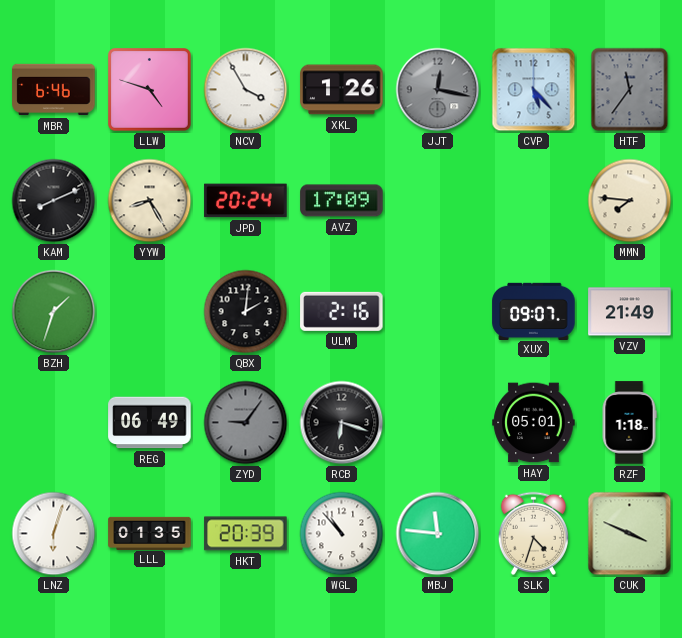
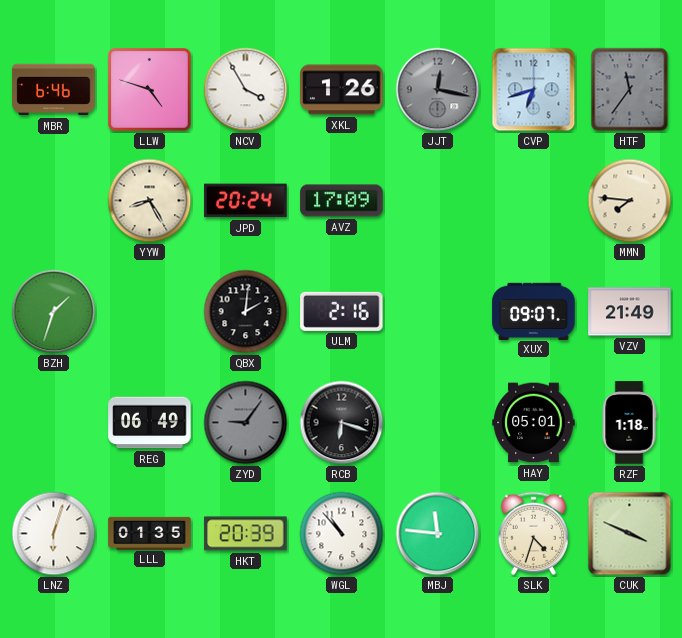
CVP: 5:23 -> 6:42
KAM: 8:11 -> none
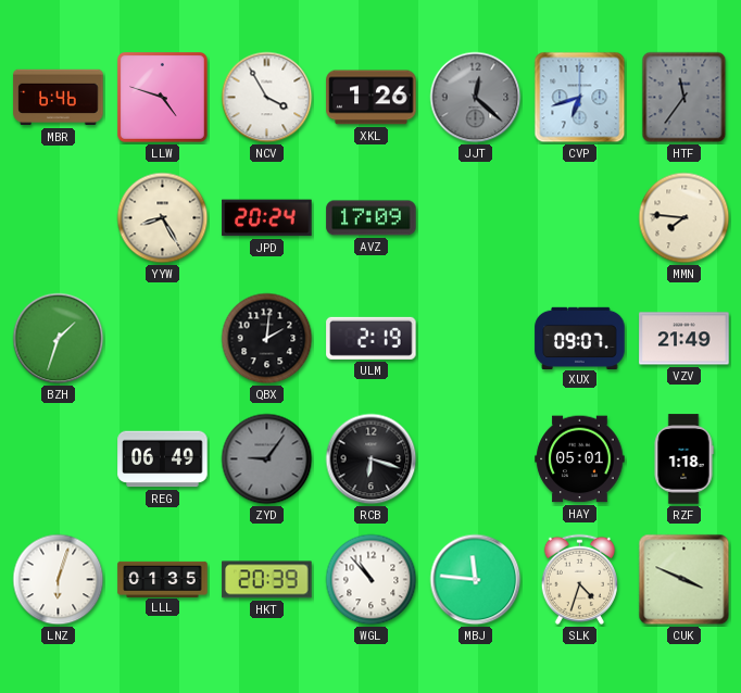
JJT: 12:17 -> 12:22
ULM: 2:16 -> 2:19
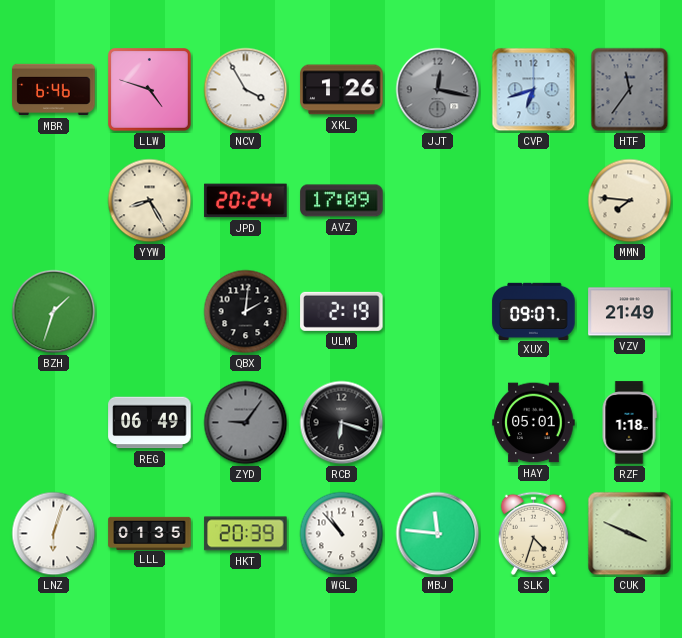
JJT: 12:22 -> 12:17
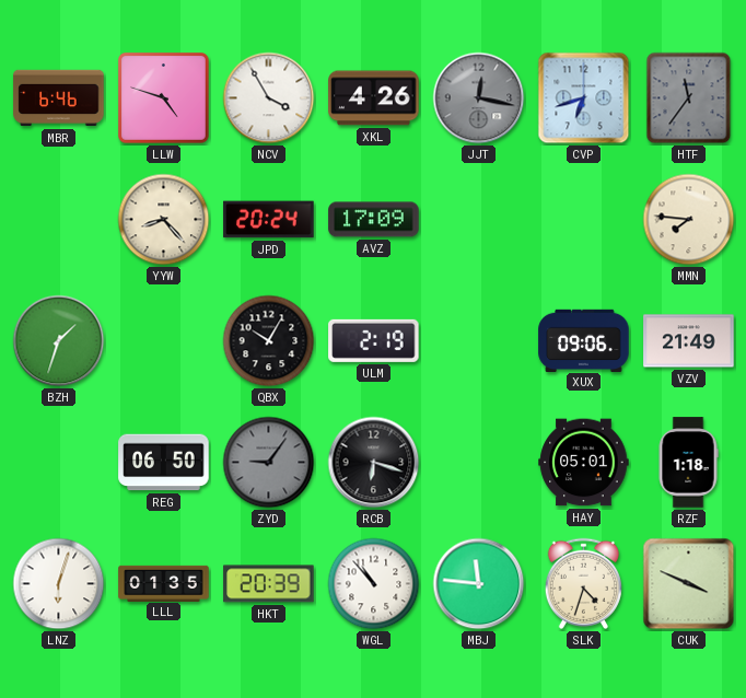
XKL: 1:26 -> 4:26
YYW: 8:25 -> 8:23
QBX: 2:01 -> 10:05
XUX: 09:07 -> 09:06
REG: 06:49 -> 06:50
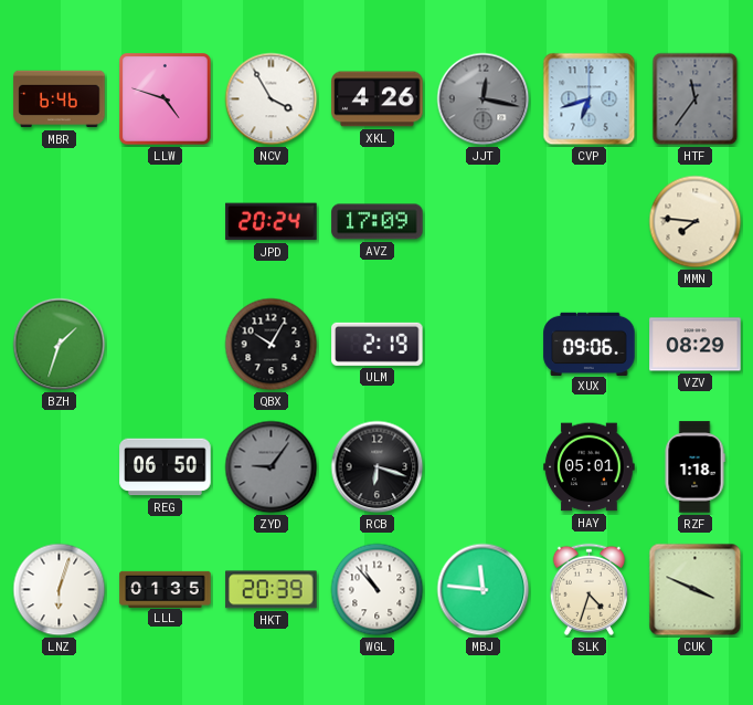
YYW: 8:23 -> none
VZV: 21:49 -> 08:29
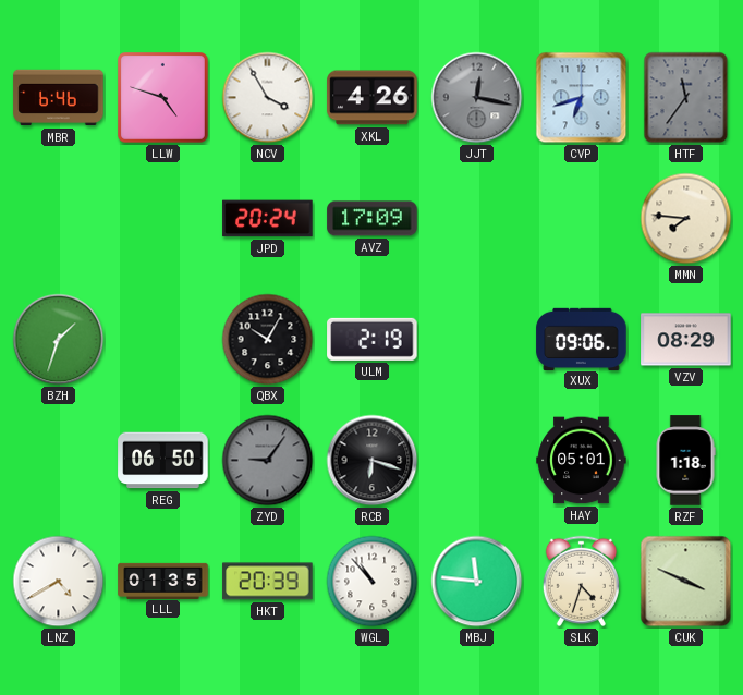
LNZ: 6:03 -> 4:40
